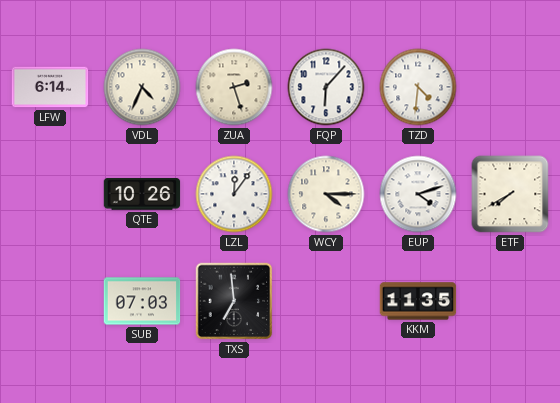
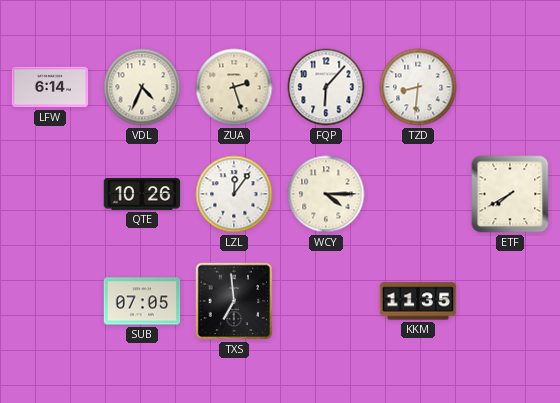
TZD: 4:31 -> 8:31
EUP: 4:12 -> none
SUB: 07:03 -> 07:05
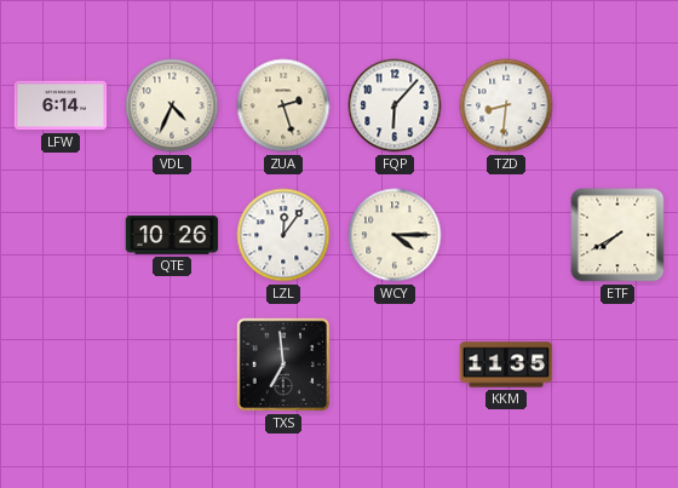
SUB: 07:05 -> none
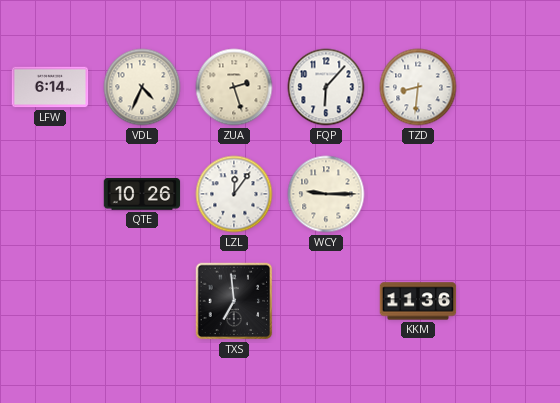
WCY: 4:15 -> 9:15
ETF: 7:40 -> none
KKM: 11:35 -> 11:36
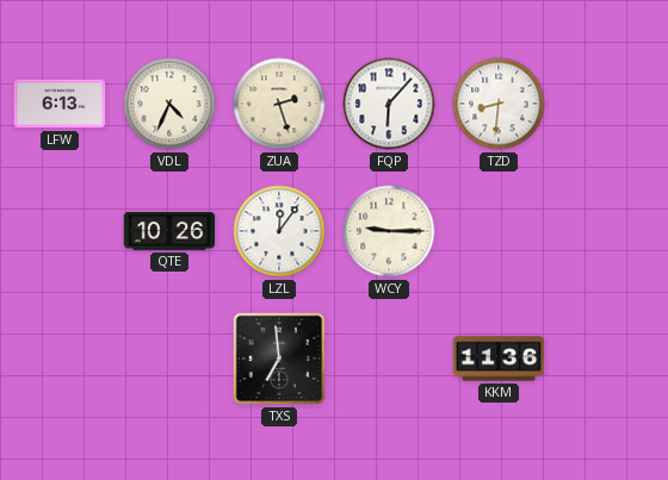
LFW: 6:14 -> 6:13
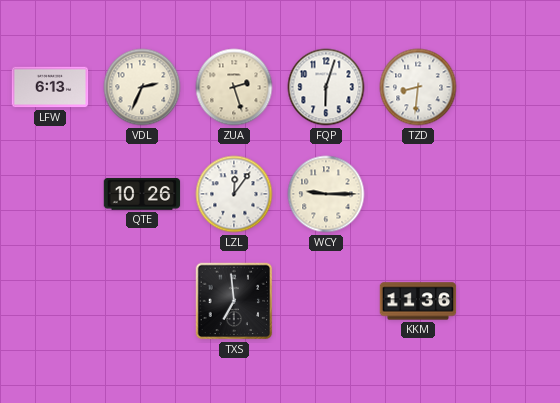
VDL: 4:34 -> 2:34
FQP: 6:07 -> 6:03
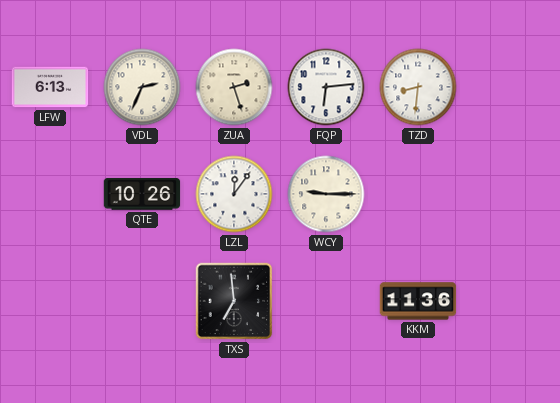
FQP: 6:03 -> 6:14
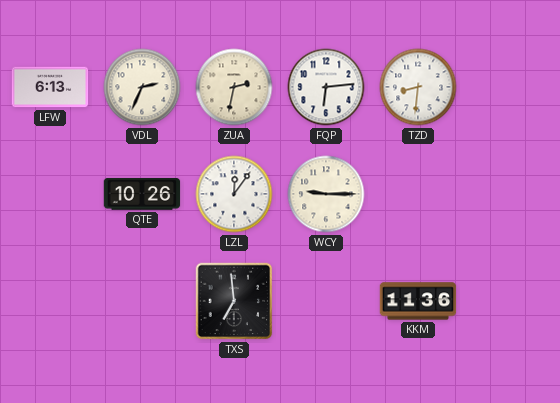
ZUA: 2:27 -> 2:32
